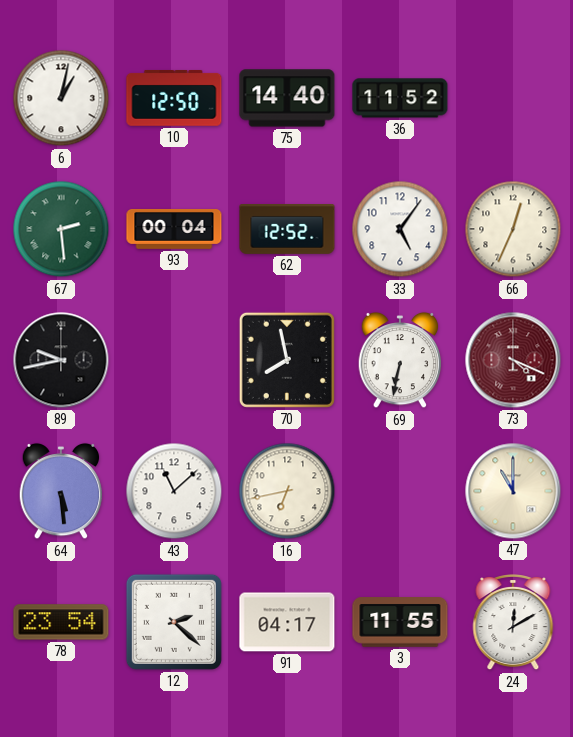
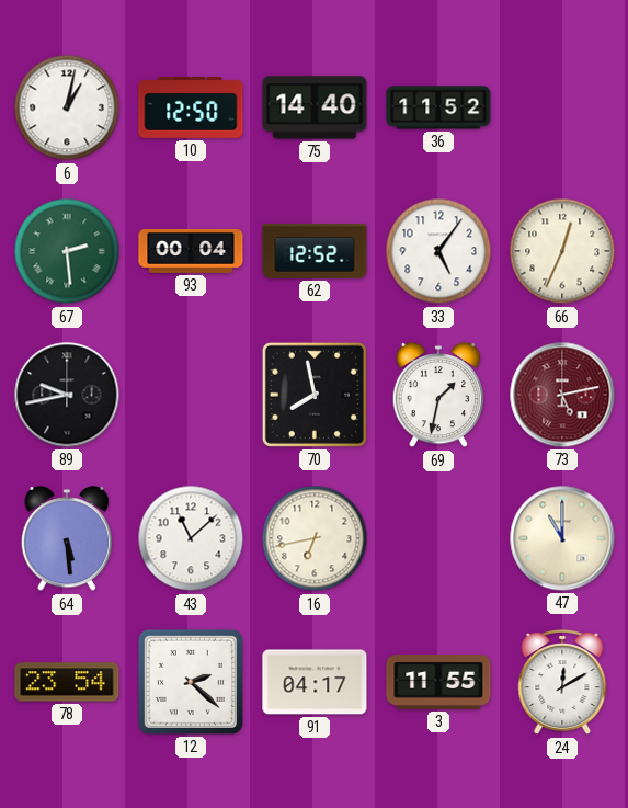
69: 6:32 -> 1:32
73: 4:19 -> 5:13
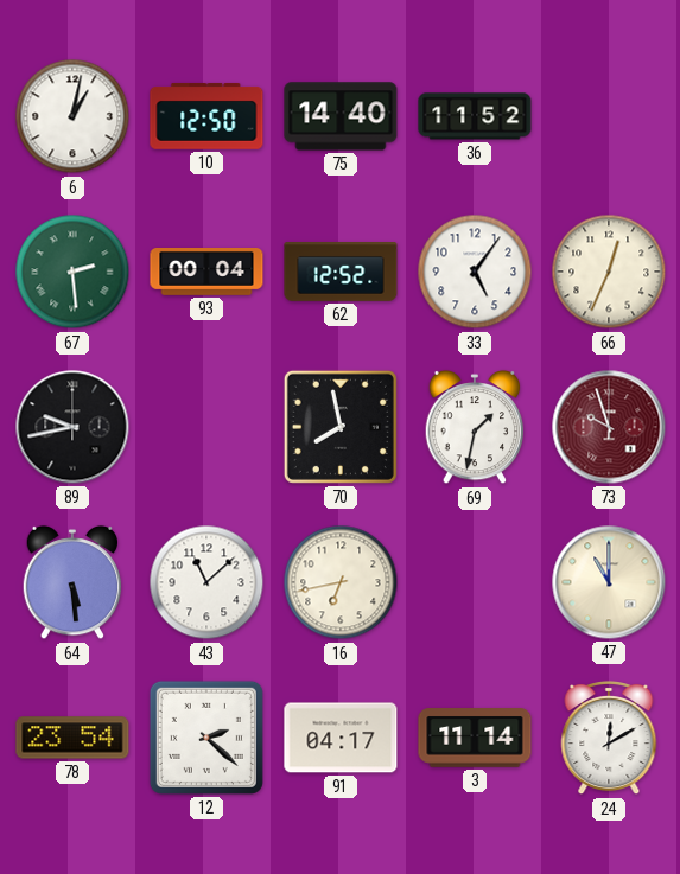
73: 5:13 -> 9:57
3: 11:55 -> 11:14
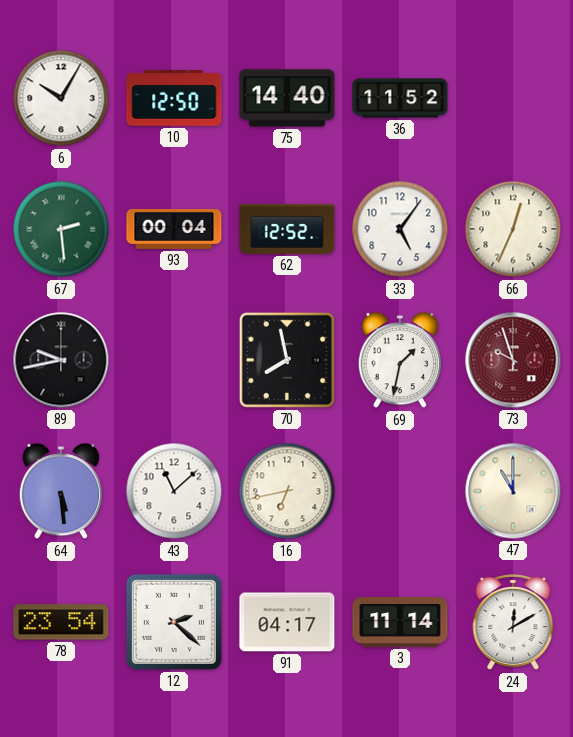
6: 1:02 -> 10:05
